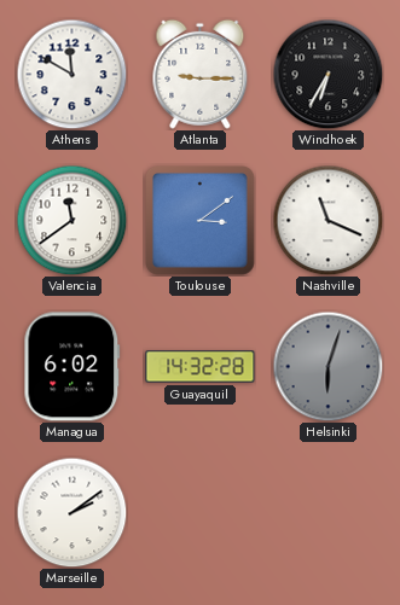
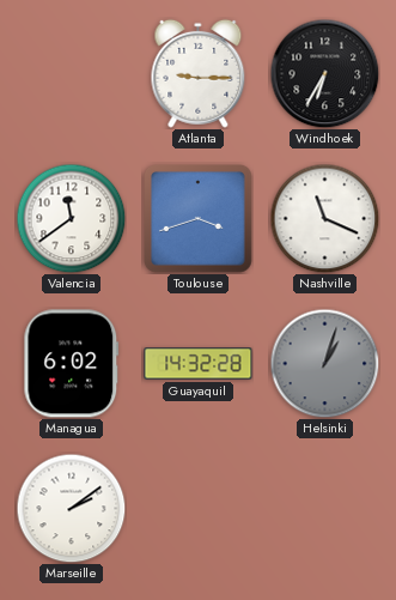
Athens: 11:50 -> none
Toulouse: 3:09 -> 3:42
Helsinki: 6:03 -> 1:03
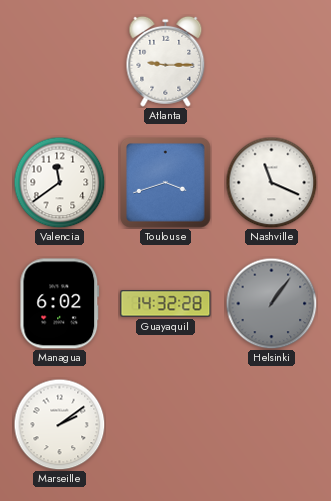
Windhoek: 6:35 -> none
Helsinki: 1:03 -> 1:06
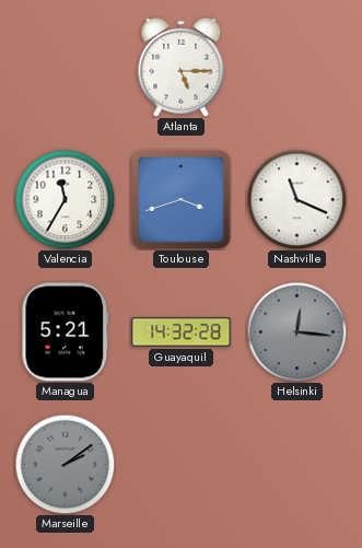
Atlanta: 9:15 -> 5:15
Valencia: 11:39 -> 11:35
Managua: 6:02 -> 5:21
Helsinki: 1:06 -> 12:16
Marseille dial: white -> grey
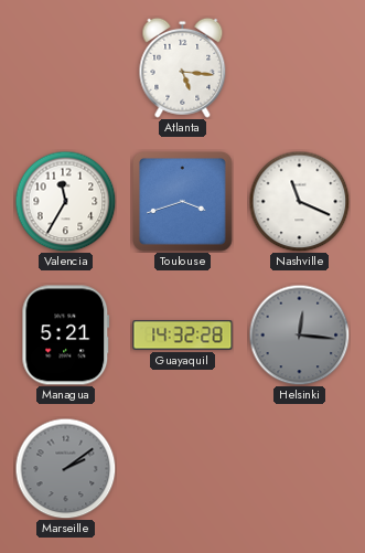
Atlanta: 5:15 -> 5:16
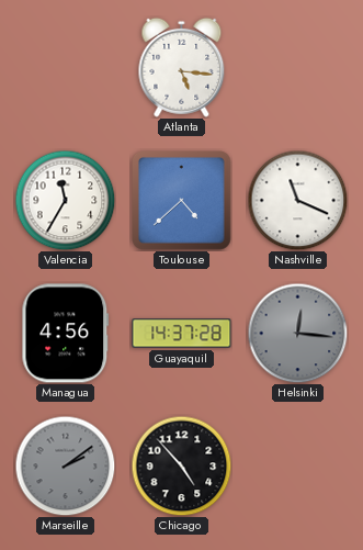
Toulouse: 3:42 -> 4:38
Managua: 5:21 -> 4:56
Guayaquil: 14:32 -> 14:37
Chicago: none -> 4:53
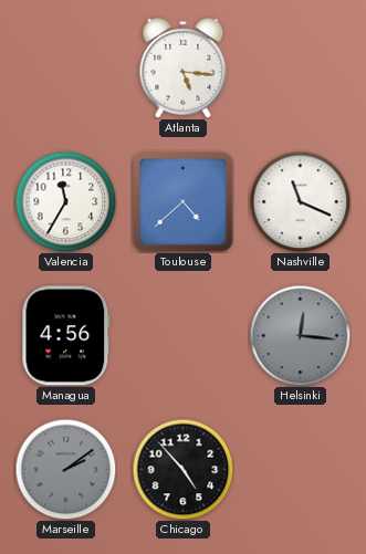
Guayaquil: 14:37 -> none
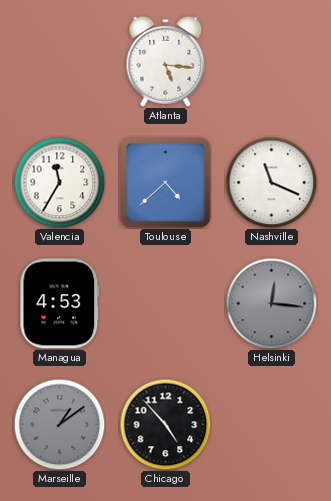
Managua: 4:56 -> 4:53
Marseille: 2:09 -> 1:09
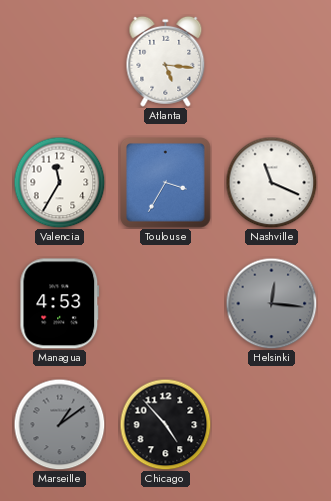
Toulouse: 4:38 -> 3:35
